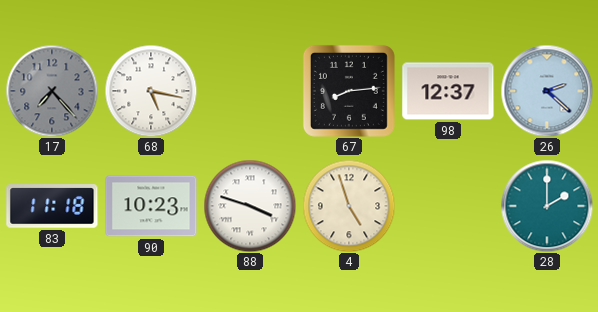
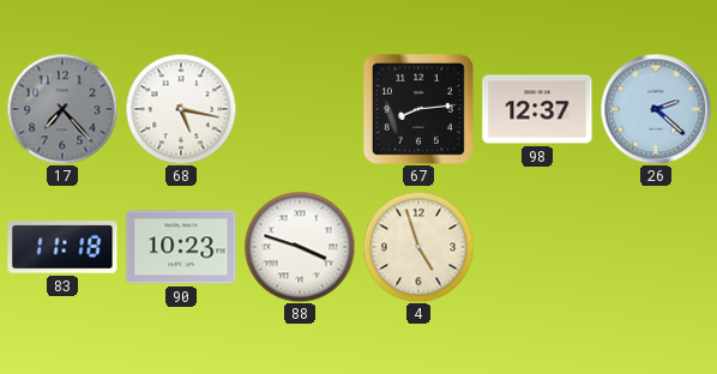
28: 2:00 -> none
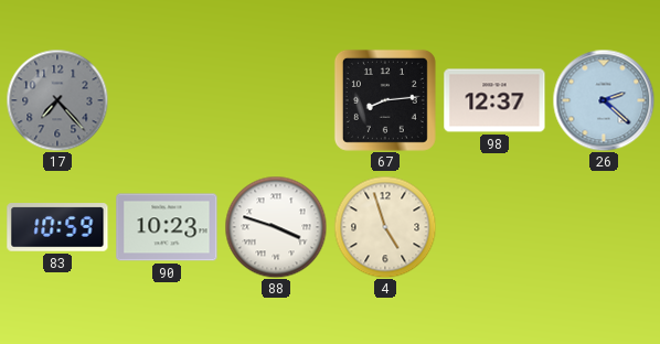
68: 5:17 -> none
83: 11:18 -> 10:59
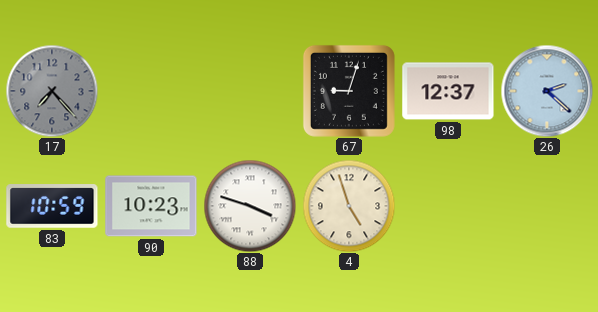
67: 8:14 -> 9:03
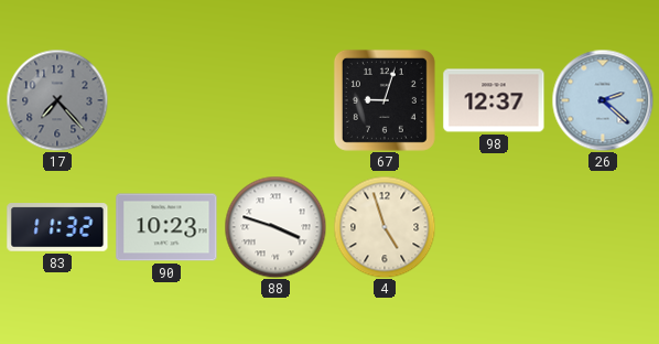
83: 10:59 -> 11:32
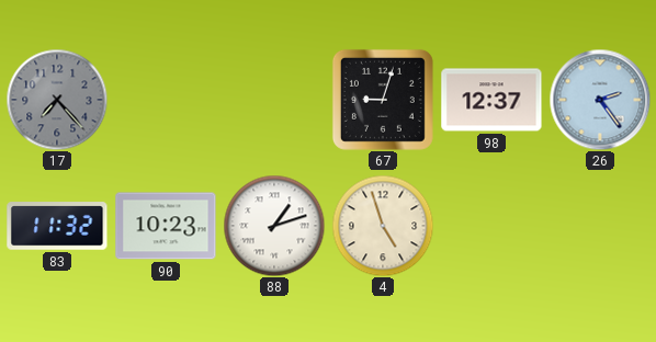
26: 2:22 -> 2:24
88: 3:48 -> 1:12
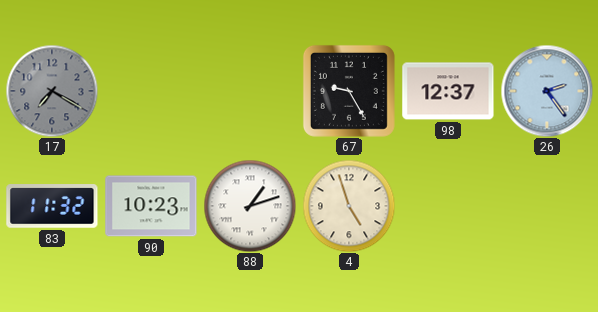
17: 7:23 -> 7:20
67: 9:03 -> 9:25
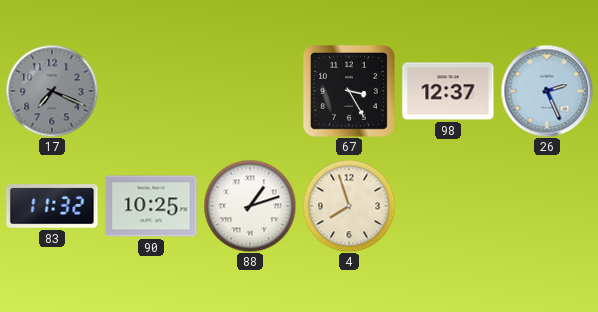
17: 7:20 -> 7:19
67: 9:25 -> 3:25
26: 2:24 -> 2:26
90: 10:23 -> 10:25
4: 4:57 -> 7:57
